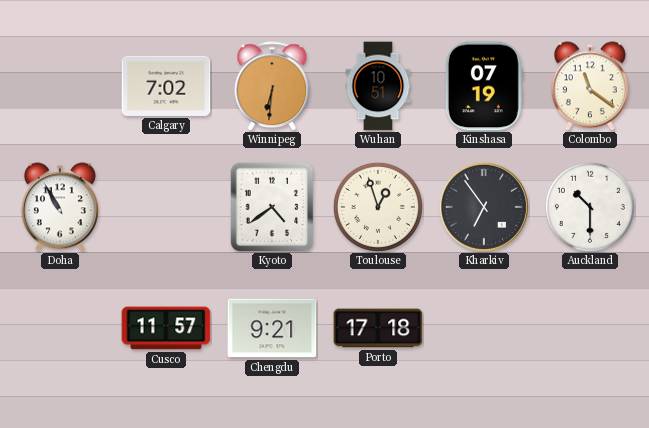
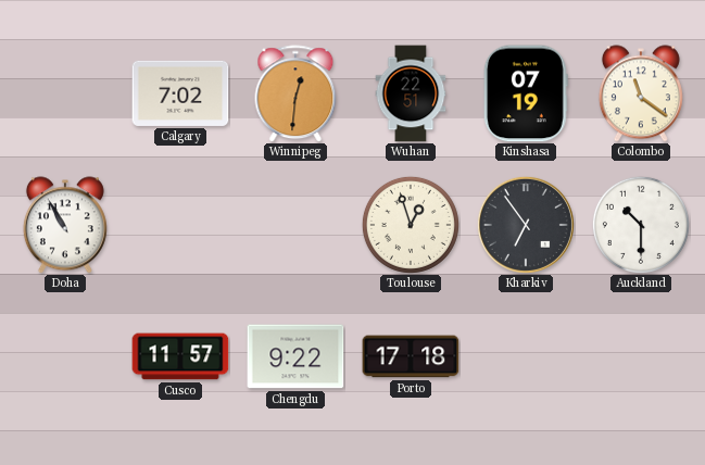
Winnipeg: 6:31 -> 12:31
Wuhan: 10:51 -> 22:51
Kyoto: 4:39 -> none
Chengdu: 9:21 -> 9:22
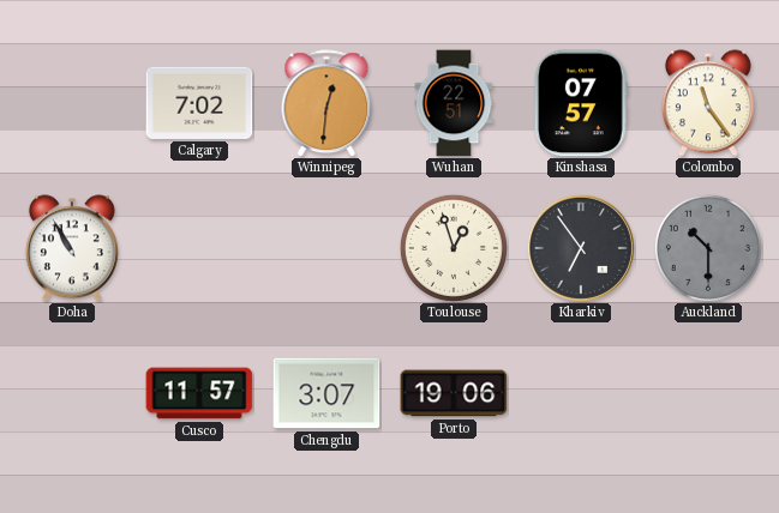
Kinshasa: 07:19 -> 07:57
Colombo: 11:21 -> 11:24
Auckland dial: white -> grey
Chengdu: 9:22 -> 3:07
Porto: 17:18 -> 19:06
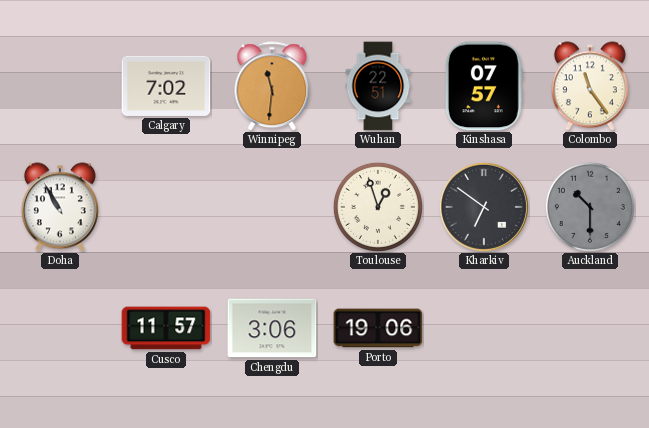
Winnipeg: 12:31 -> 11:31
Kharkiv: 6:54 -> 6:51
Chengdu: 3:07 -> 3:06
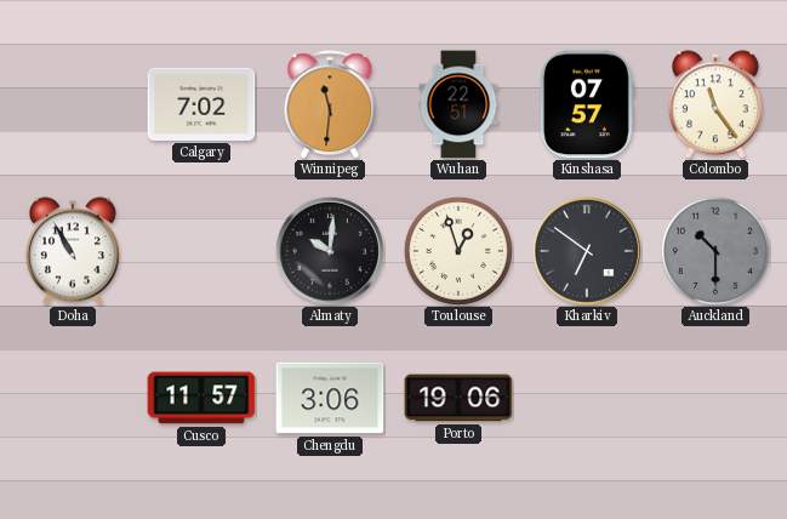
Almaty: none -> 10:01
